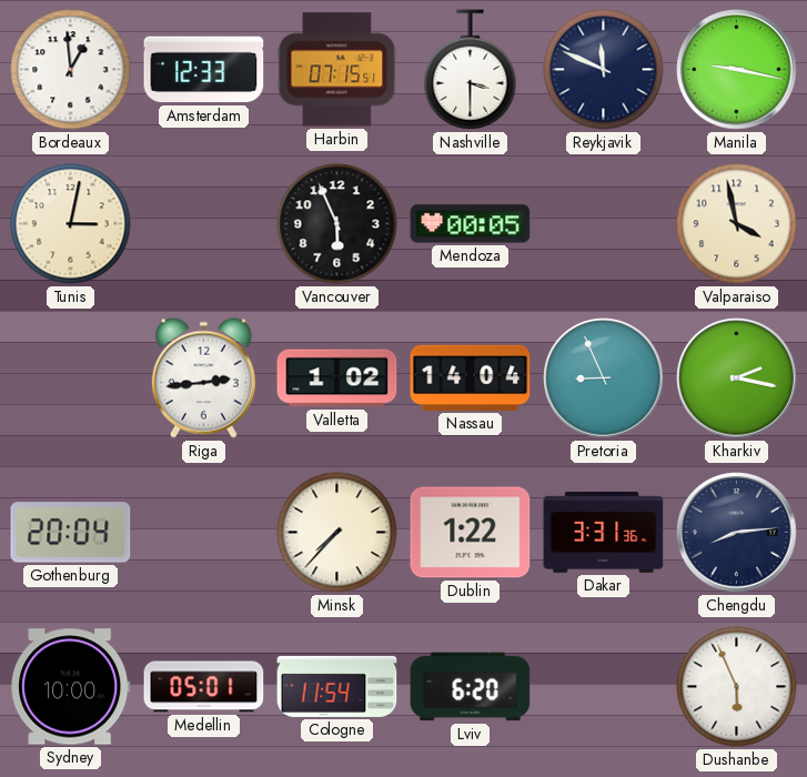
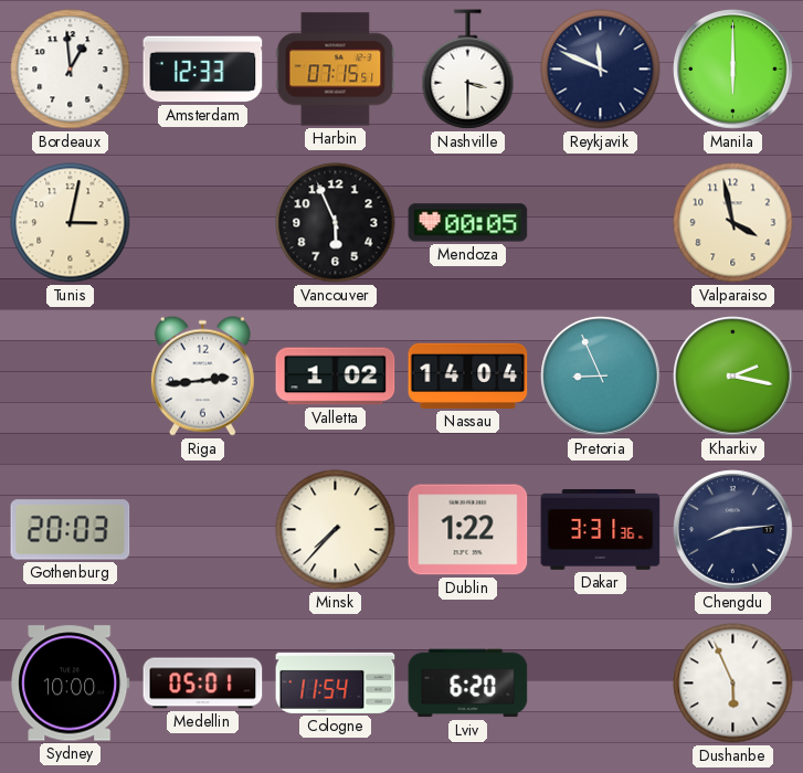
Manila: 9:17 -> 6:00
Gothenburg: 20:04 -> 20:03
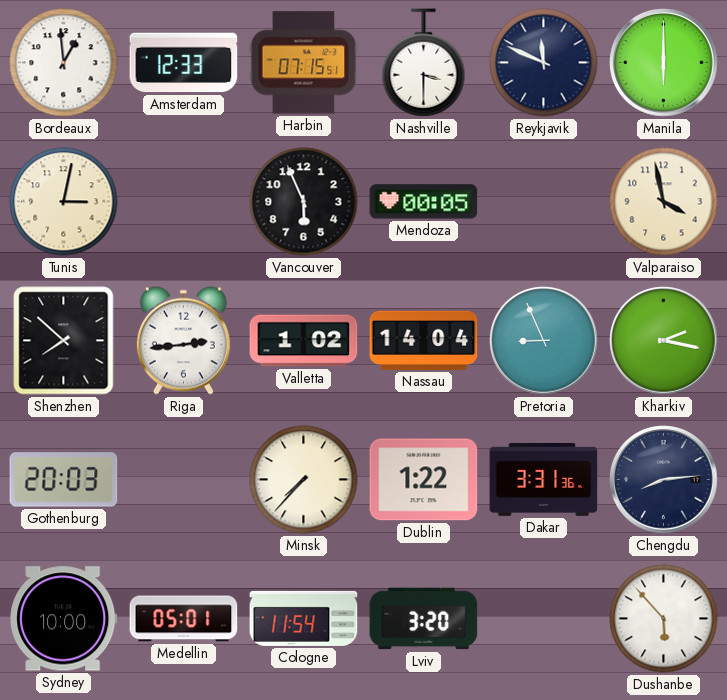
Shenzhen: none -> 7:52
Lviv: 6:20 -> 3:20
Dushanbe: 5:56 -> 5:53
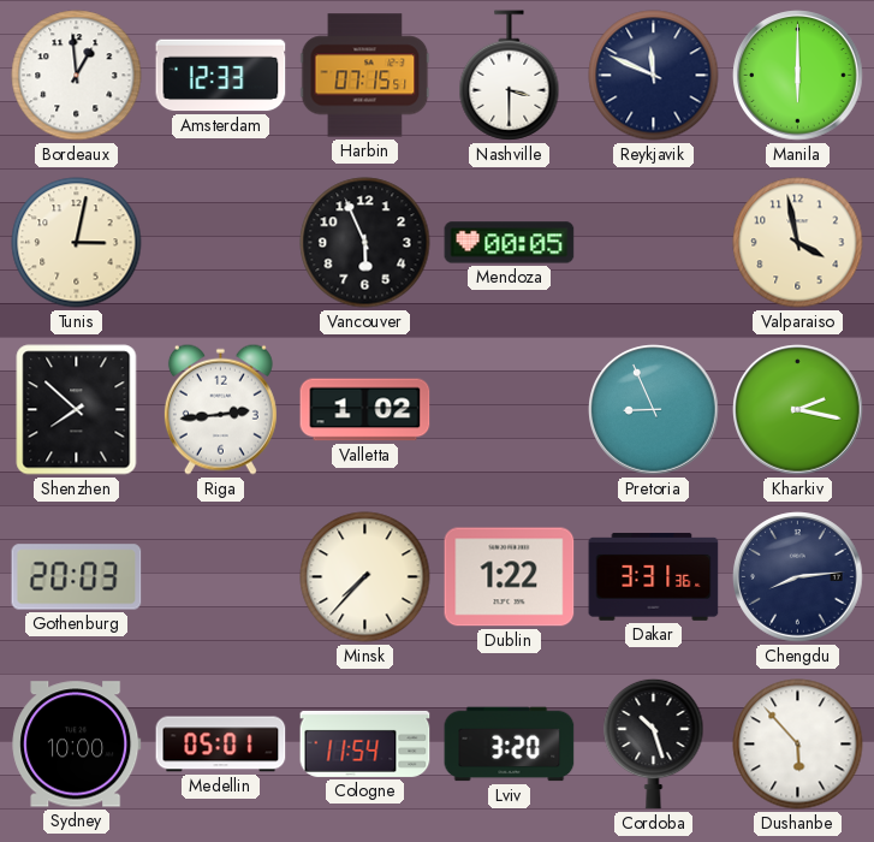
Nassau: 14:04 -> none
Cordoba: none -> 10:27
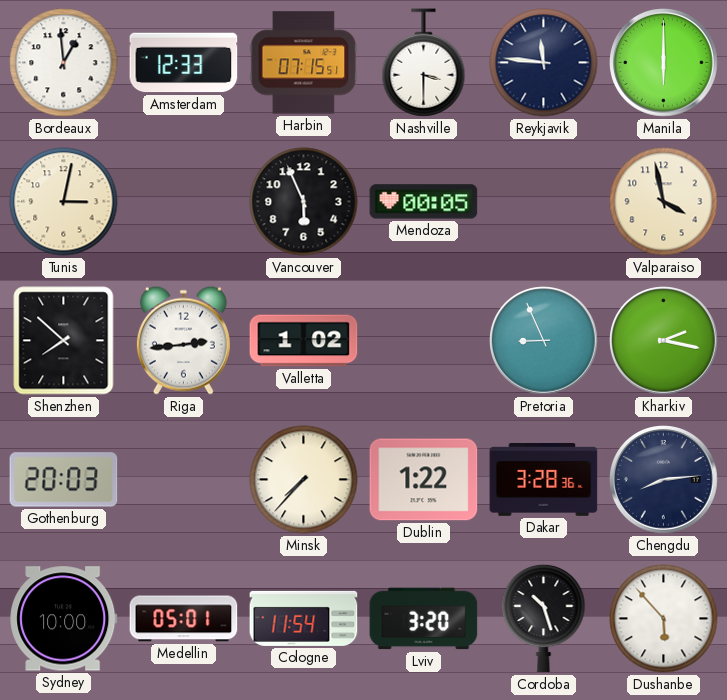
Reykjavik: 11:49 -> 11:46
Dakar: 3:31 -> 3:28
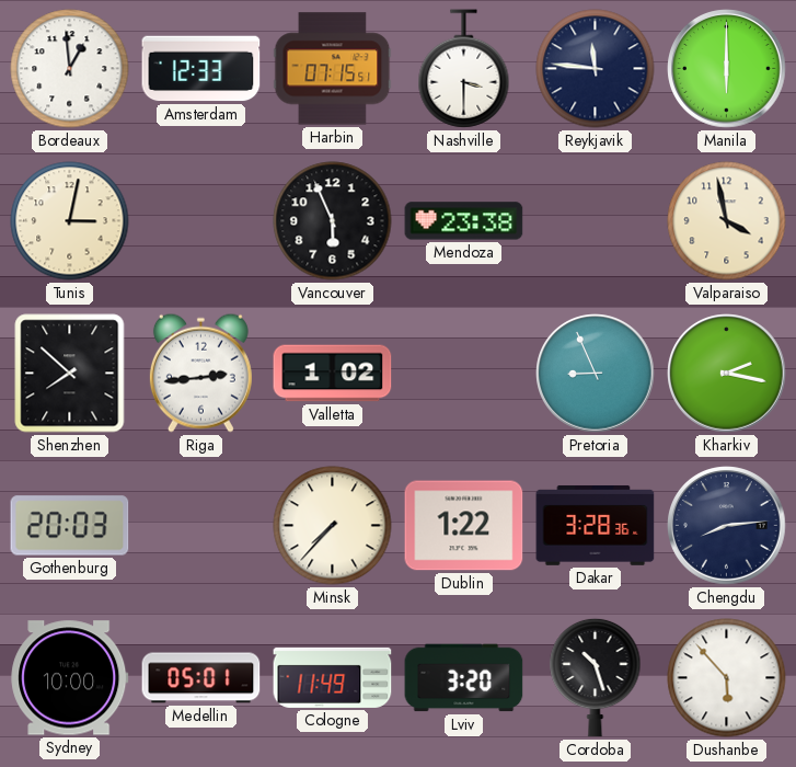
Mendoza: 00:05 -> 23:38
Cologne: 11:54 -> 11:49
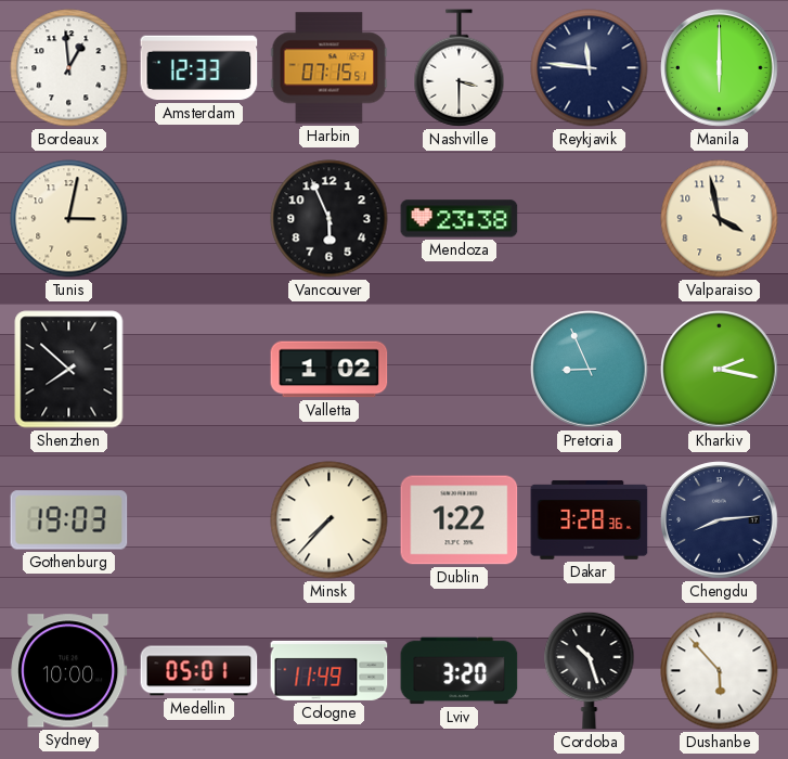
Riga: 2:44 -> none
Gothenburg: 20:03 -> 19:03
